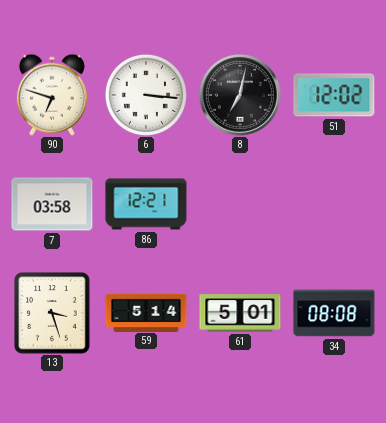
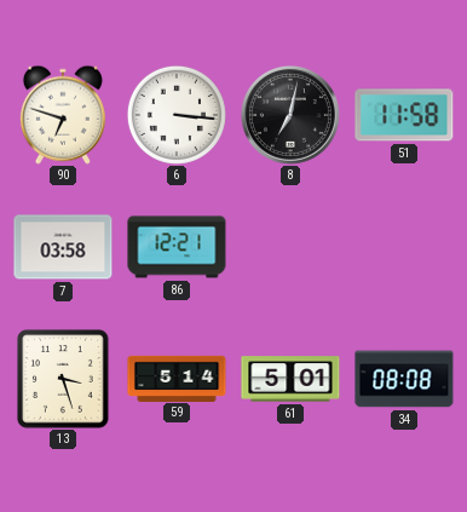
51: 12:02 -> 11:58
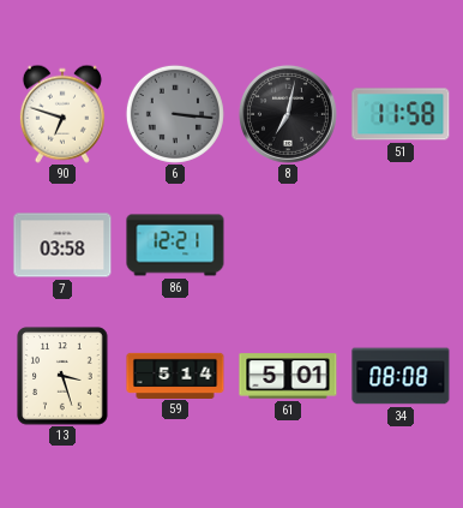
6 dial: white -> grey
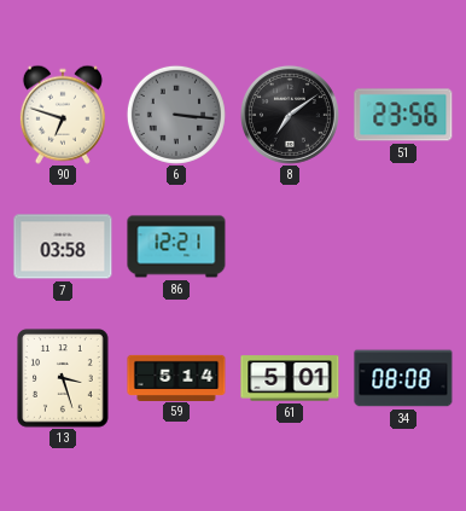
8: 7:02 -> 7:09
51: 11:58 -> 23:56
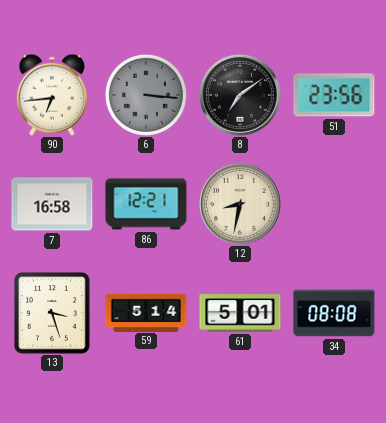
90: 6:48 -> 6:44
7: 03:58 -> 16:58
12: none -> 8:32
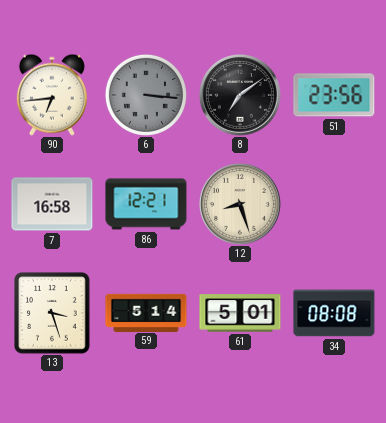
12: 8:32 -> 8:27
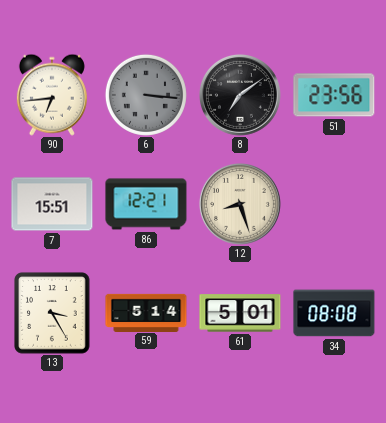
7: 16:58 -> 15:51
13: 3:27 -> 3:25
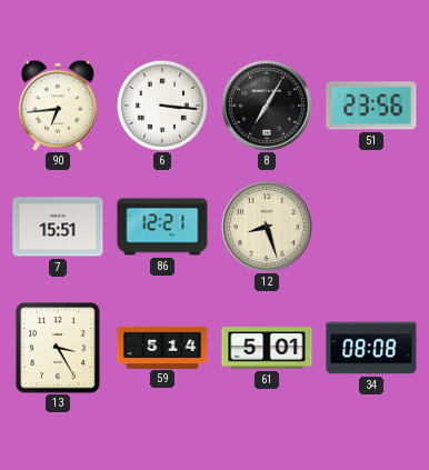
6 dial: grey -> white
8: 7:09 -> 7:05
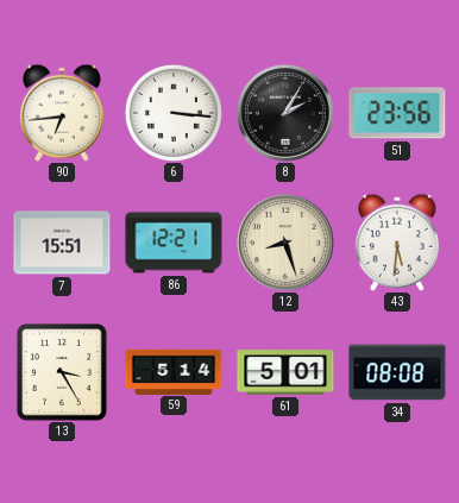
8: 7:05 -> 2:05
43: none -> 5:31
